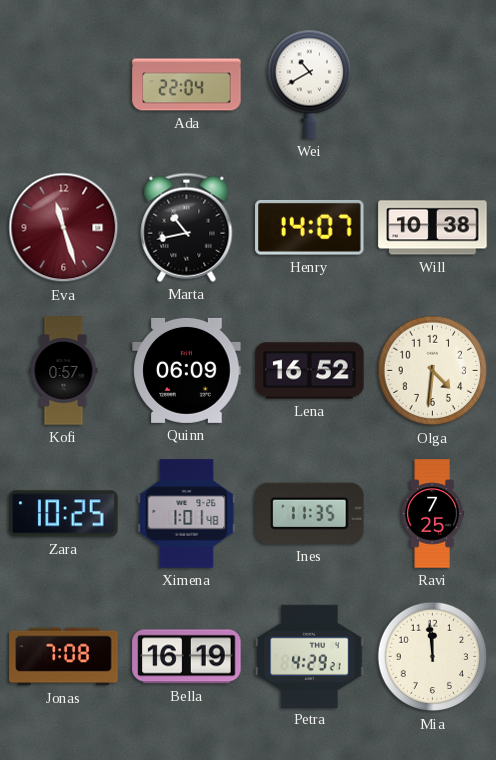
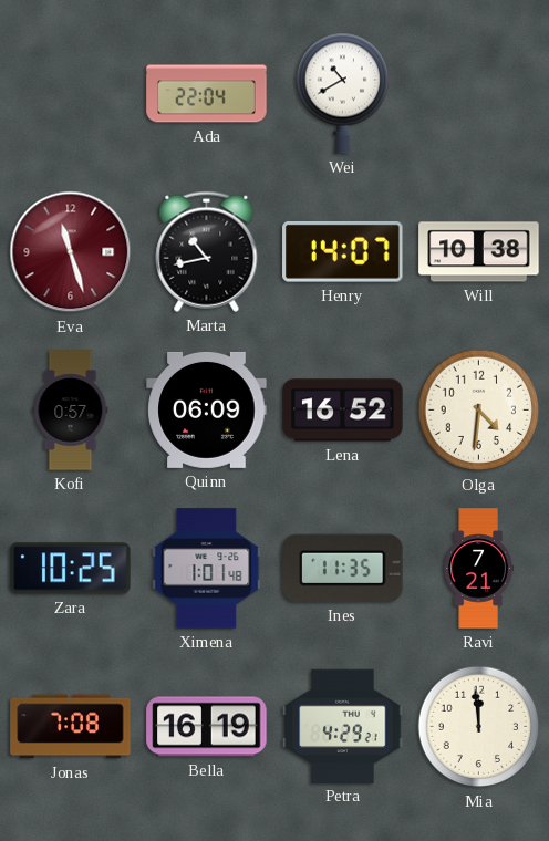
Ravi: 7:25 -> 7:21
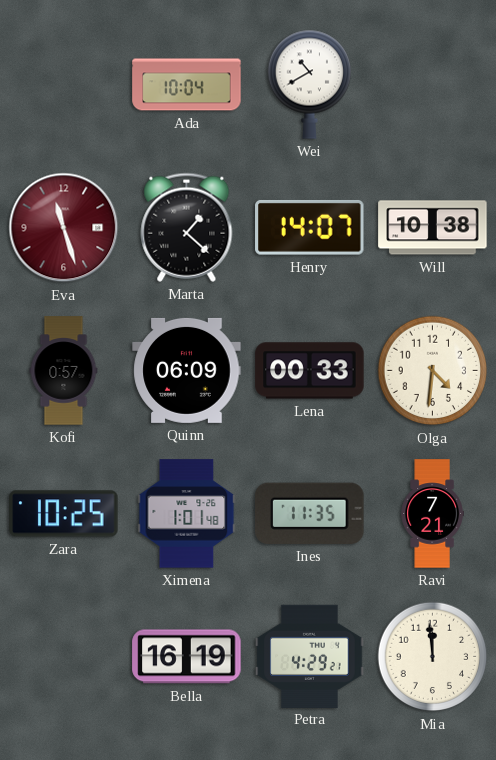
Ada: 22:04 -> 10:04
Marta: 10:43 -> 1:22
Lena: 16:52 -> 00:33
Jonas: 7:08 -> none
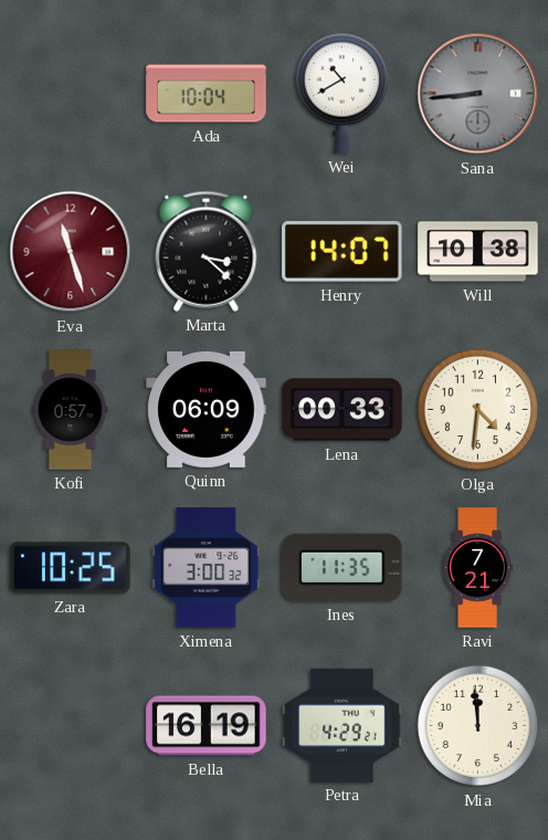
Sana: none -> 8:44
Marta: 1:22 -> 3:22
Ximena: 1:01 -> 3:00
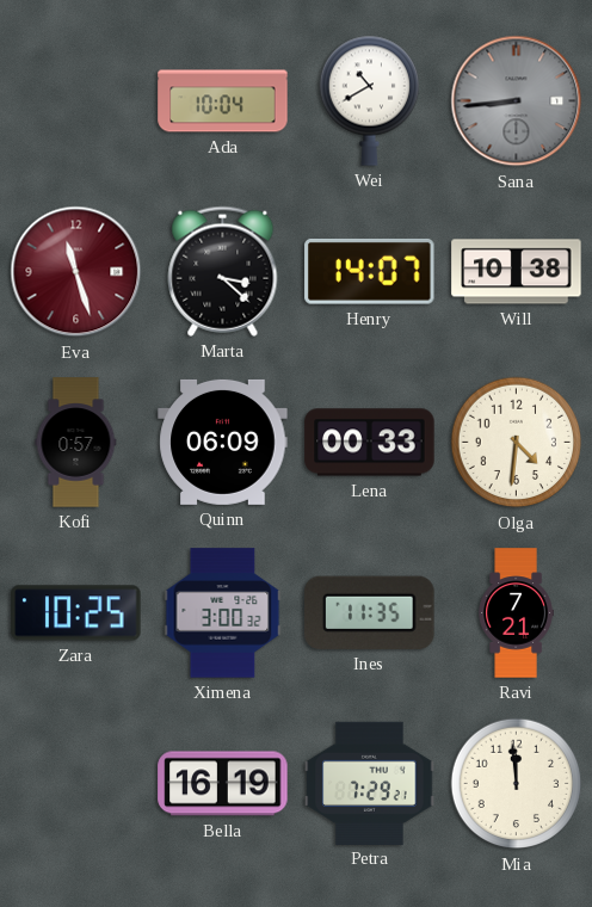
Petra: 4:29 -> 7:29
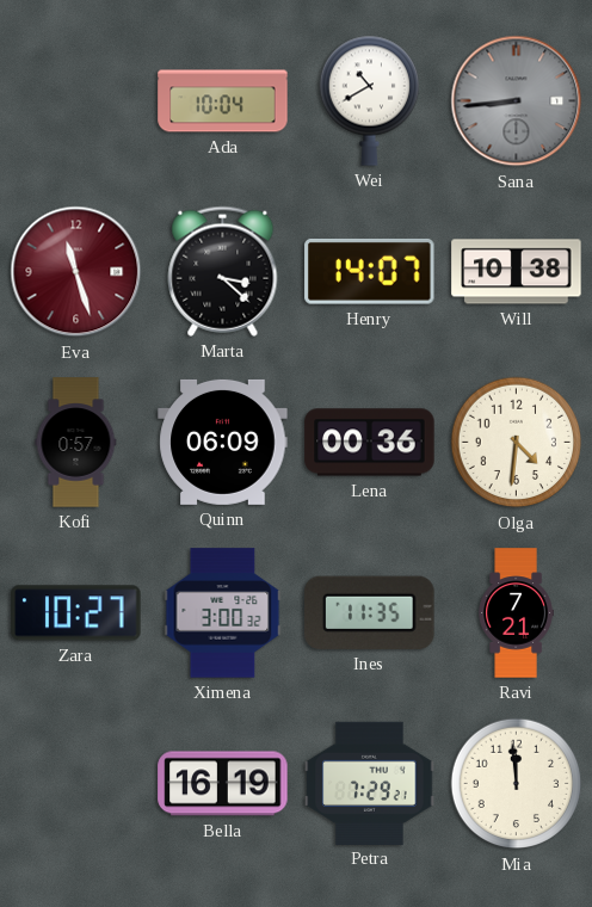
Lena: 00:33 -> 00:36
Zara: 10:25 -> 10:27
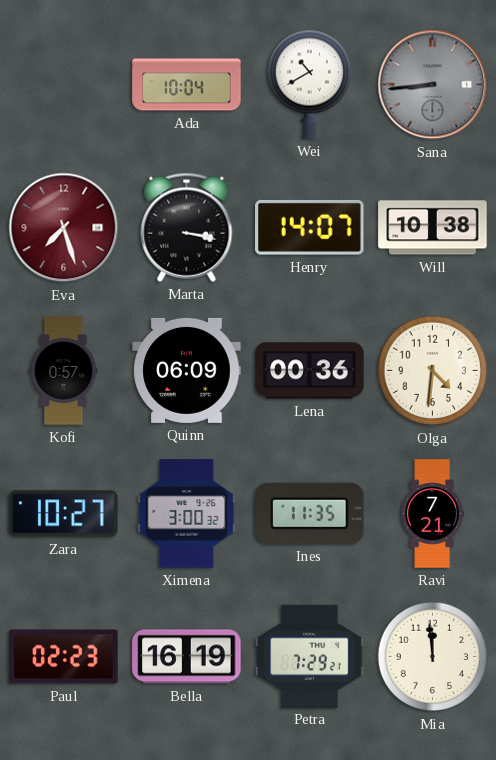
Eva: 11:27 -> 7:27
Marta: 3:22 -> 3:17
Paul: none -> 02:23
